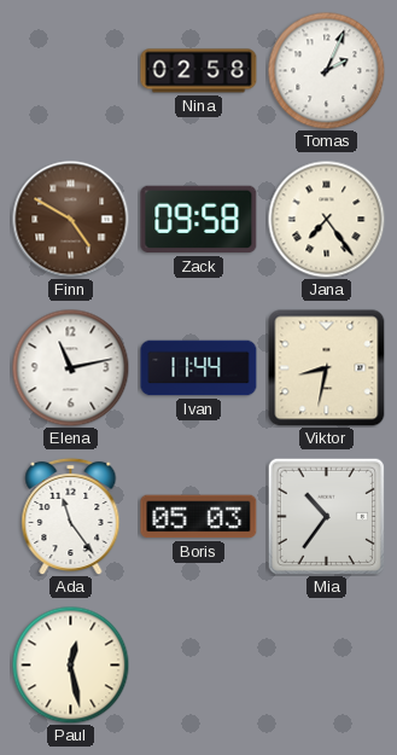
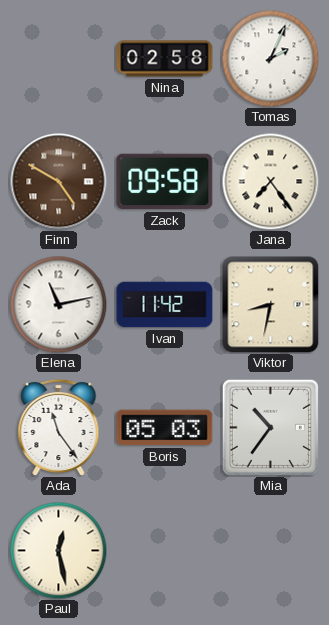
Ivan: 11:44 -> 11:42
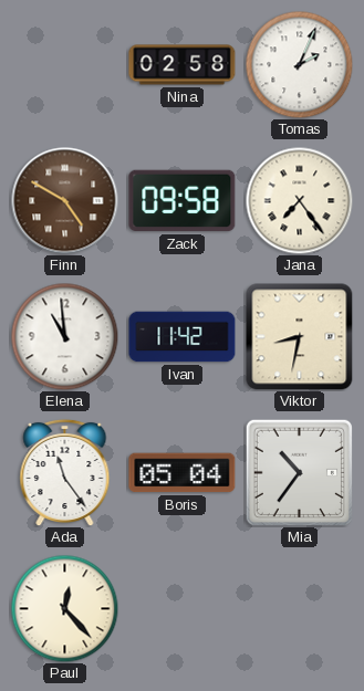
Elena: 11:13 -> 10:59
Boris: 05:03 -> 05:04
Paul: 12:28 -> 12:23
